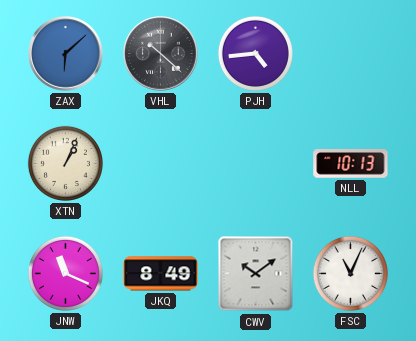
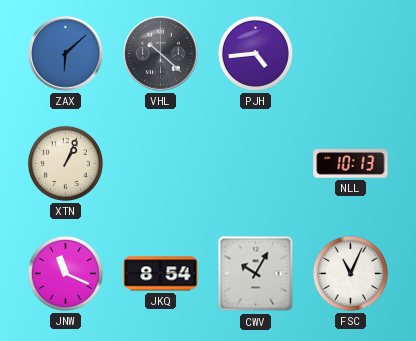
JKQ: 8:49 -> 8:54
CWV: 10:09 -> 10:05
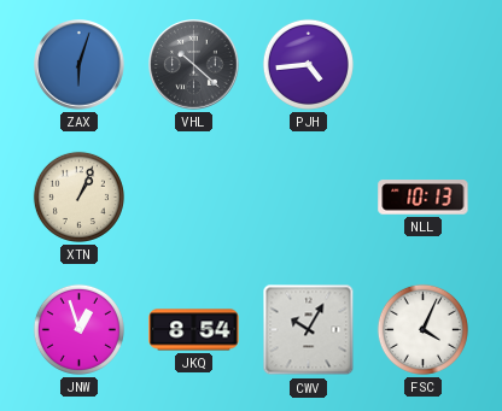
ZAX: 6:08 -> 6:03
JNW: 11:19 -> 12:57
FSC: 11:04 -> 4:04
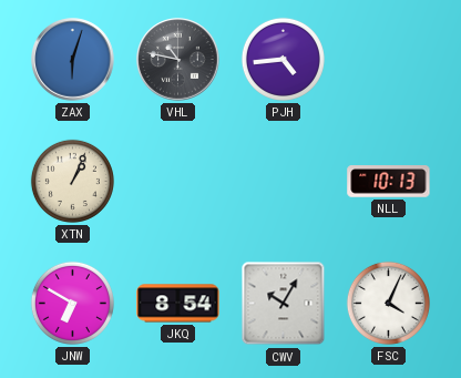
VHL: 10:22 -> 10:47
JNW: 12:57 -> 6:50
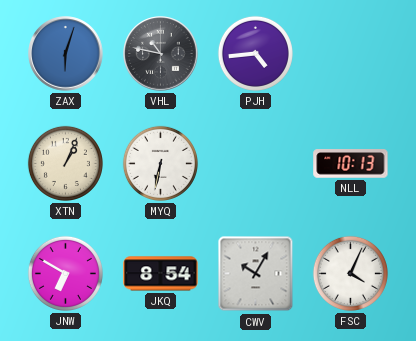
MYQ: none -> 6:32
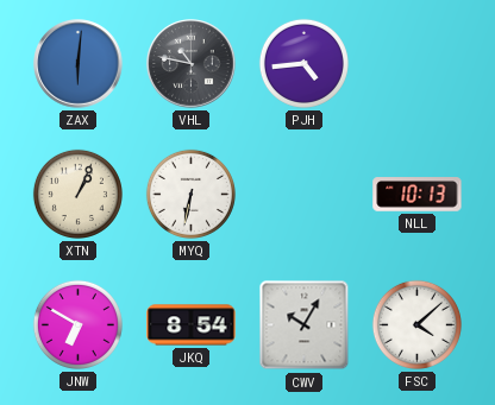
ZAX: 6:03 -> 6:01
FSC: 4:04 -> 4:08
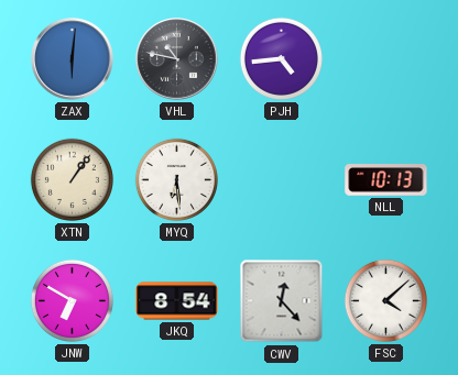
XTN: 1:04 -> 1:06
MYQ: 6:32 -> 6:29
CWV: 10:05 -> 12:23
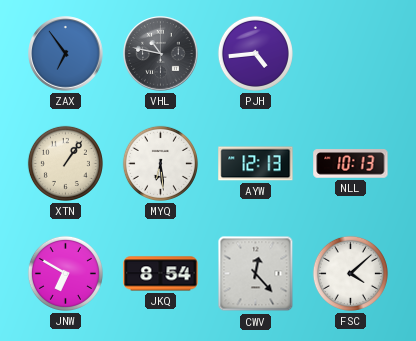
ZAX: 6:01 -> 6:54
AYW: none -> 12:13
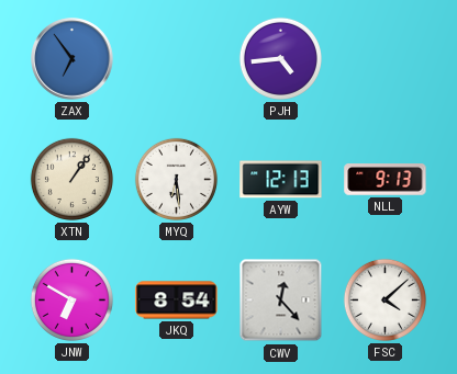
VHL: 10:47 -> none
NLL: 10:13 -> 9:13
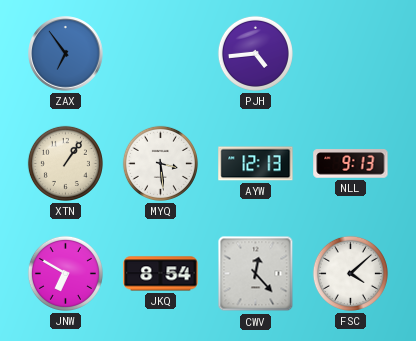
MYQ: 6:29 -> 3:29
